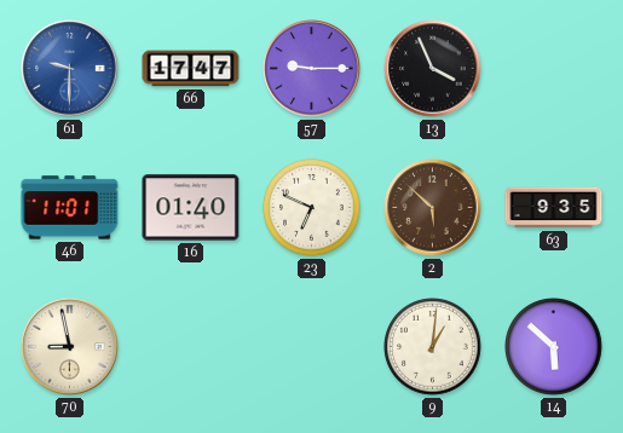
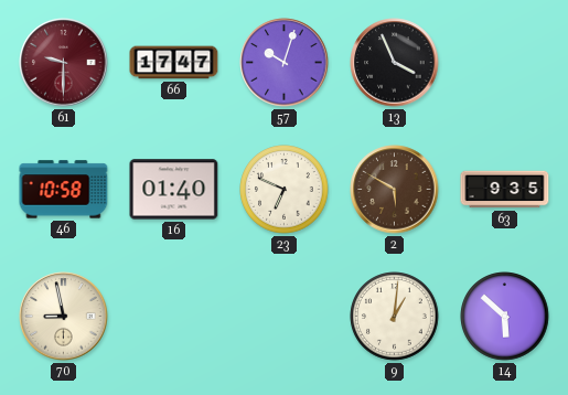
61 dial: blue -> burgundy
57: 9:15 -> 10:03
46: 11:01 -> 10:58
2: 5:52 -> 5:50
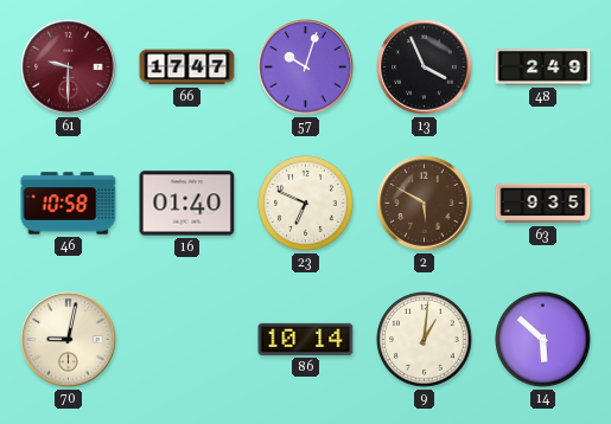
48: none -> 2:49
70: 8:58 -> 9:02
86: none -> 10:14
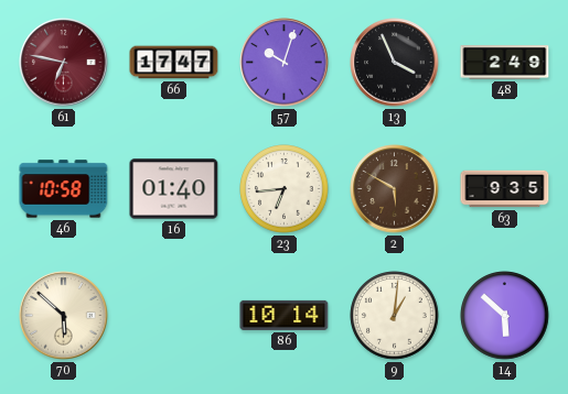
61: 9:30 -> 6:47
23: 6:49 -> 6:44
70: 9:02 -> 5:52
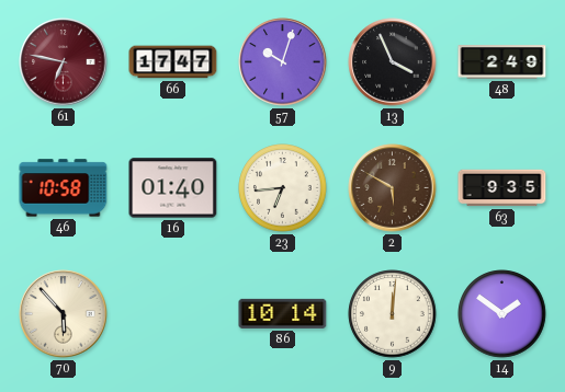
70: 5:52 -> 5:53
9: 1:01 -> 12:01
14: 5:52 -> 1:51
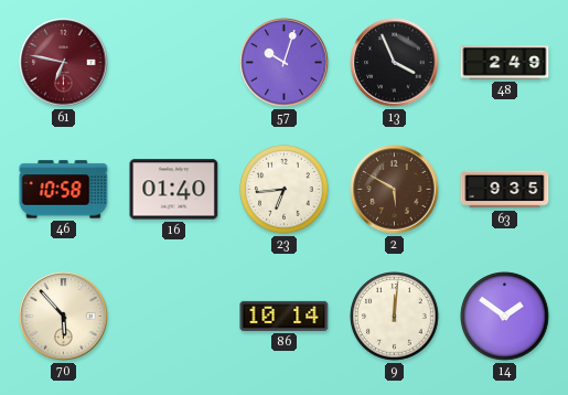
66: 17:47 -> none
